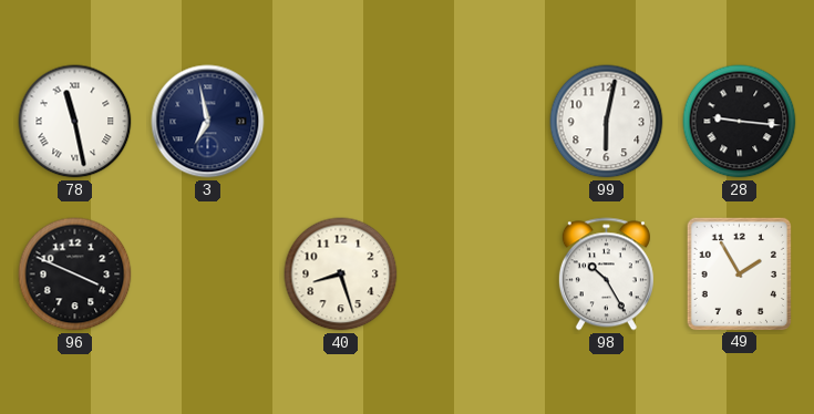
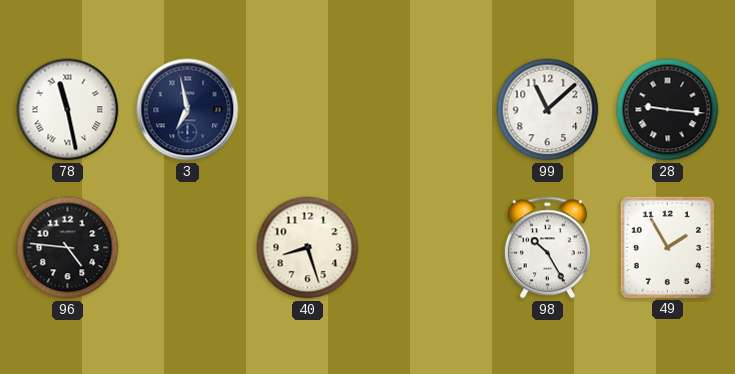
99: 6:02 -> 11:08
96: 3:49 -> 4:46
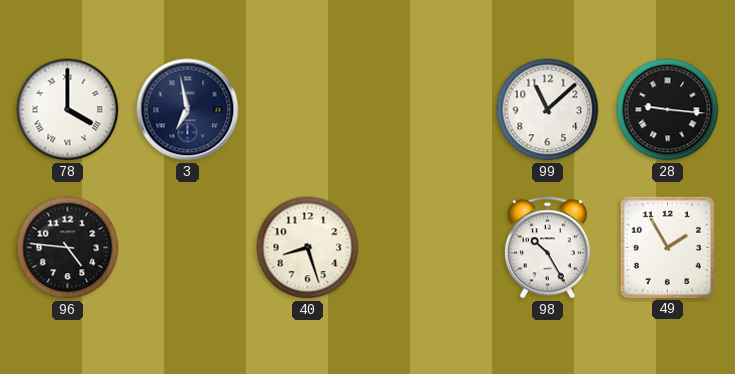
78: 11:28 -> 4:00
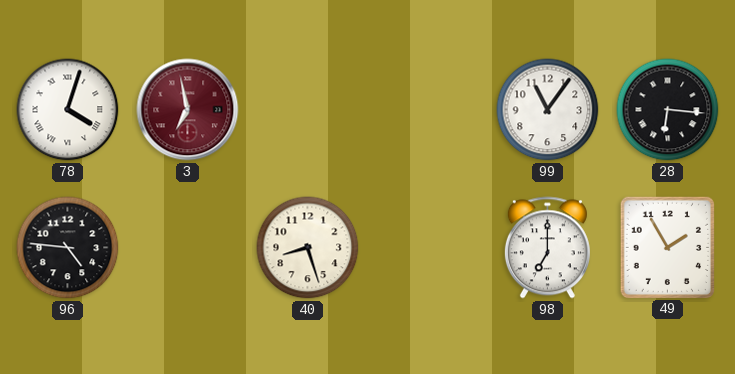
78: 4:00 -> 4:03
3 dial: navy -> burgundy
99: 11:08 -> 11:06
28: 9:16 -> 6:16
98: 10:25 -> 7:00
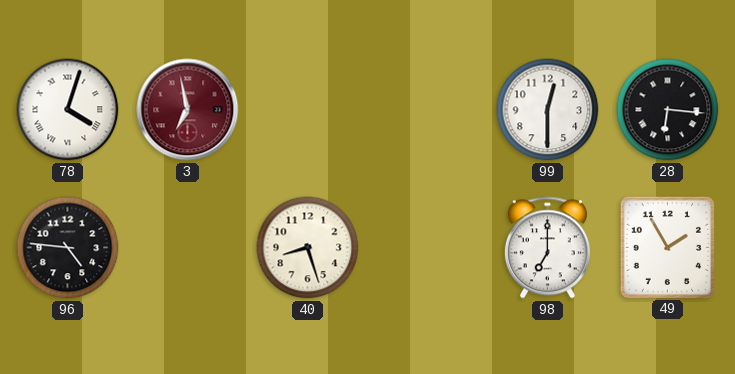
99: 11:06 -> 12:30
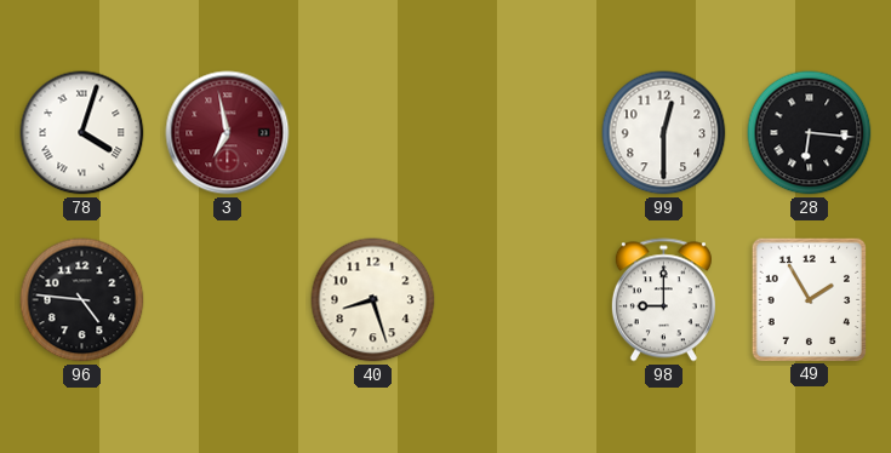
98: 7:00 -> 9:00
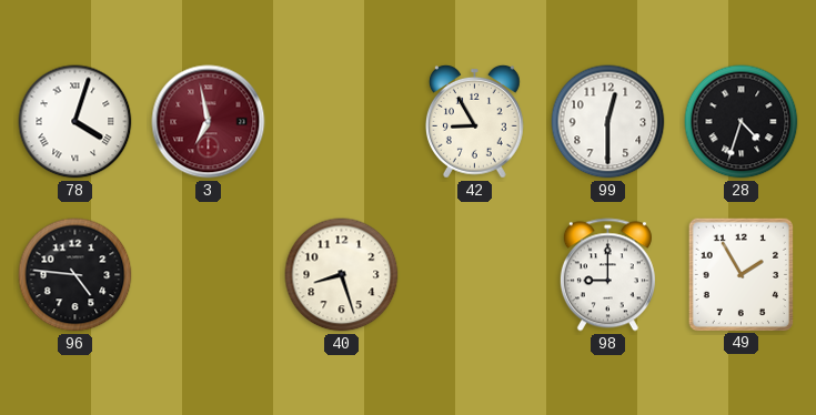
42: none -> 8:55
28: 6:16 -> 4:33
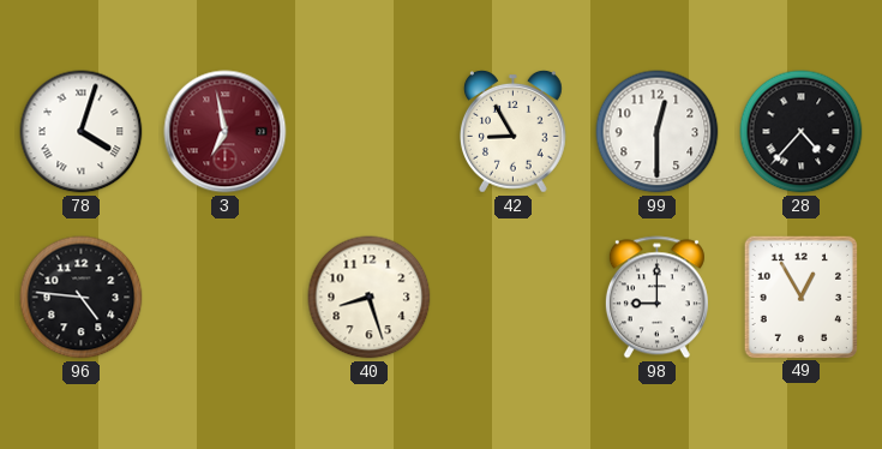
28: 4:33 -> 4:37
49: 1:55 -> 12:55
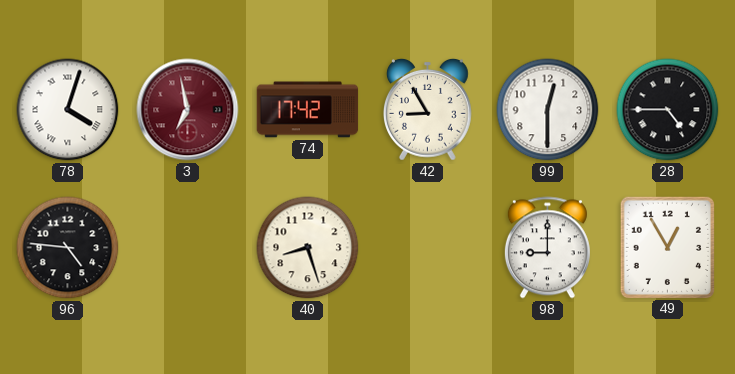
74: none -> 17:42
28: 4:37 -> 4:45
